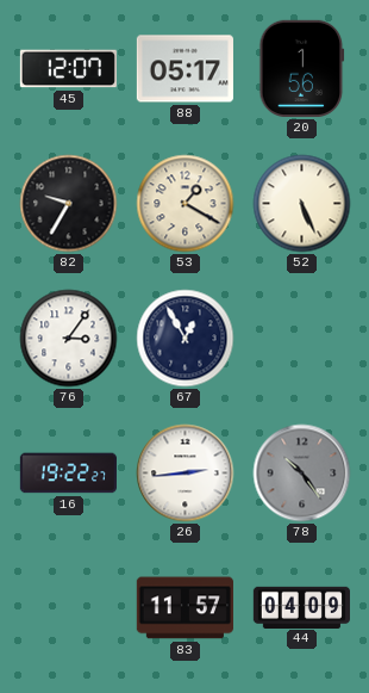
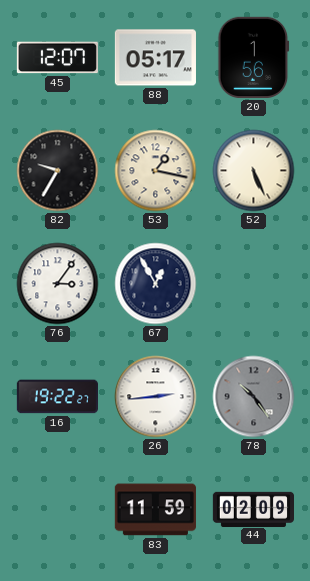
53: 1:20 -> 1:17
83: 11:57 -> 11:59
44: 04:09 -> 02:09
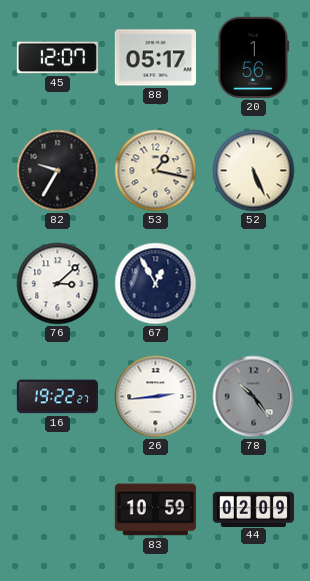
76: 3:06 -> 3:08
83: 11:59 -> 10:59
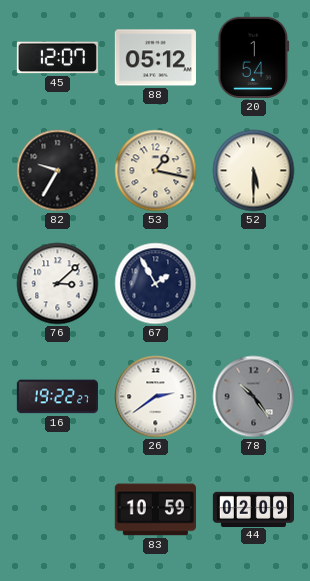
88: 05:17 -> 05:12
20: 1:56 -> 1:54
52: 5:26 -> 5:30
67: 12:55 -> 1:55
26: 2:44 -> 2:39
